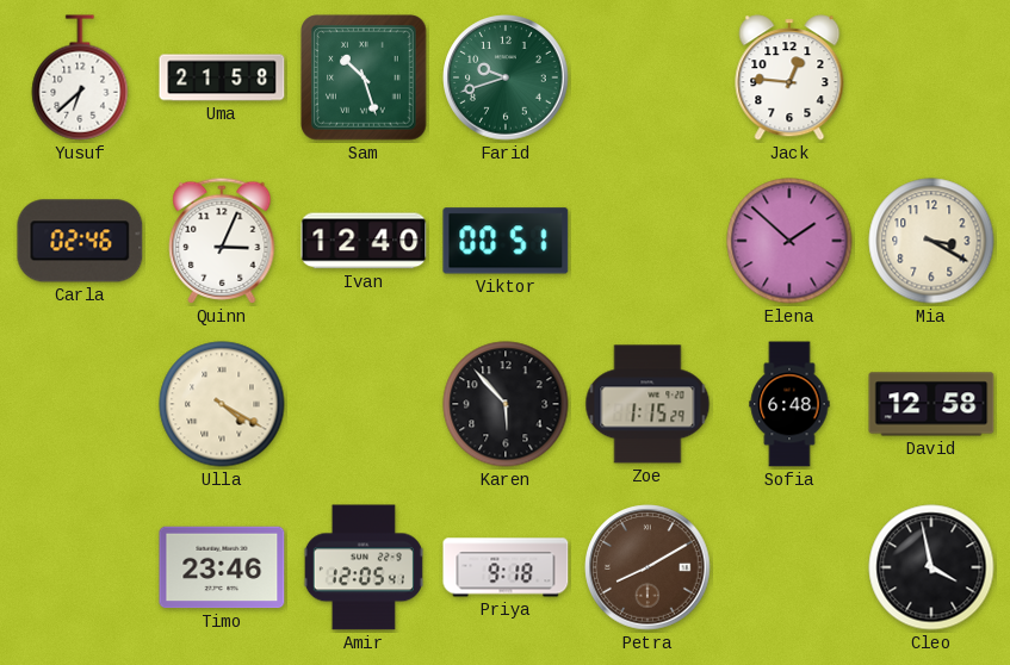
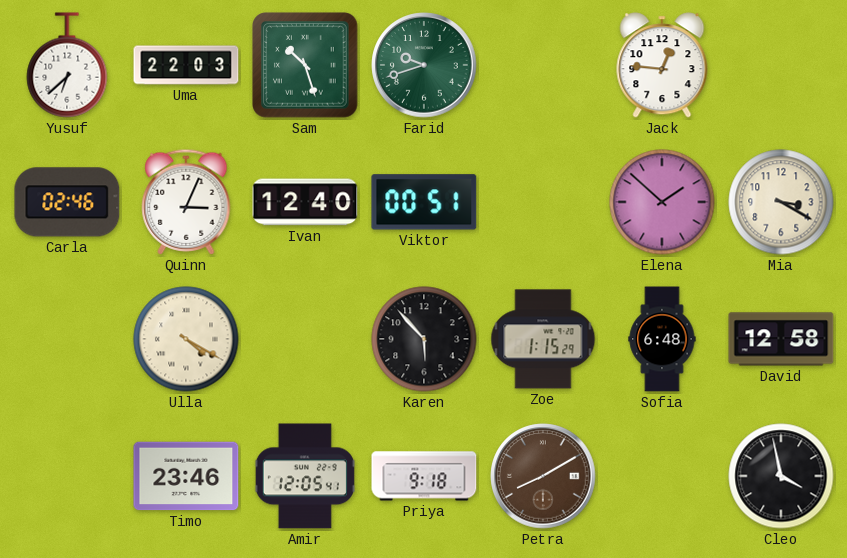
Uma: 21:58 -> 22:03
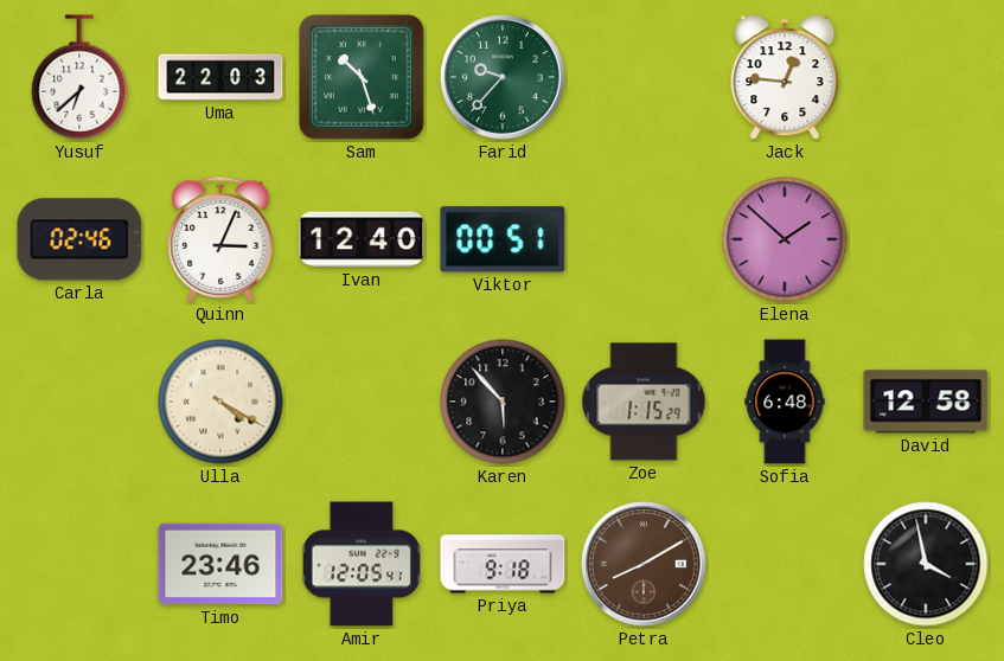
Farid: 9:42 -> 9:37
Mia: 3:20 -> none
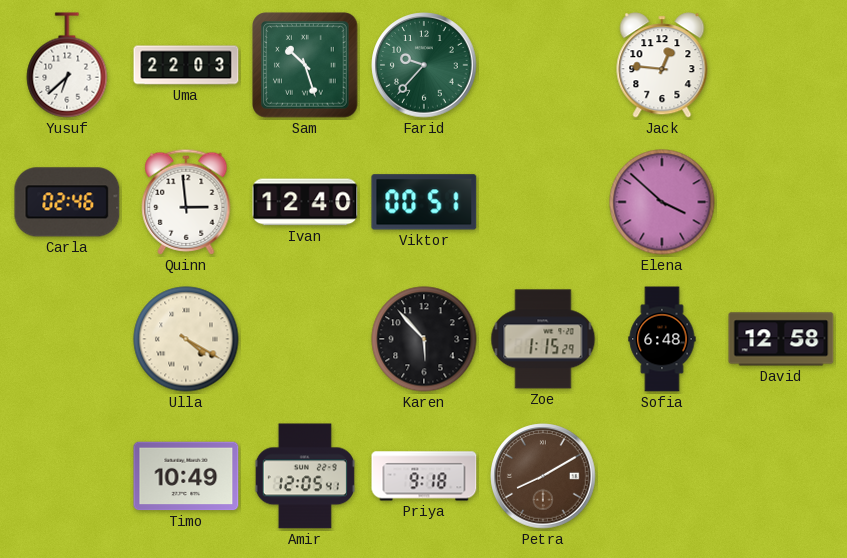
Quinn: 3:04 -> 2:59
Elena: 1:52 -> 3:52
Timo: 23:46 -> 10:49
Cleo: 3:58 -> none
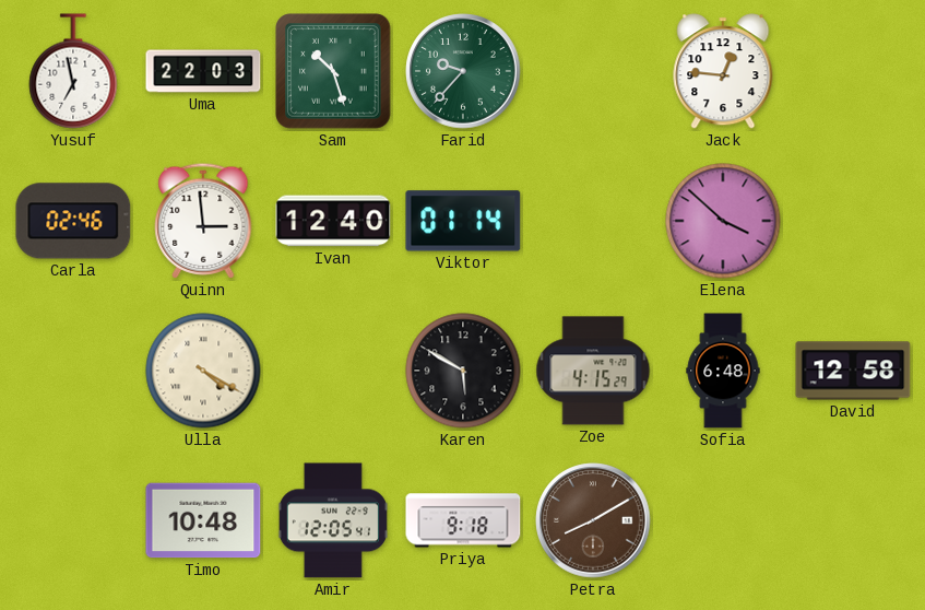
Yusuf: 6:38 -> 6:58
Viktor: 00:51 -> 01:14
Karen: 5:53 -> 5:50
Zoe: 1:15 -> 4:15
Timo: 10:49 -> 10:48
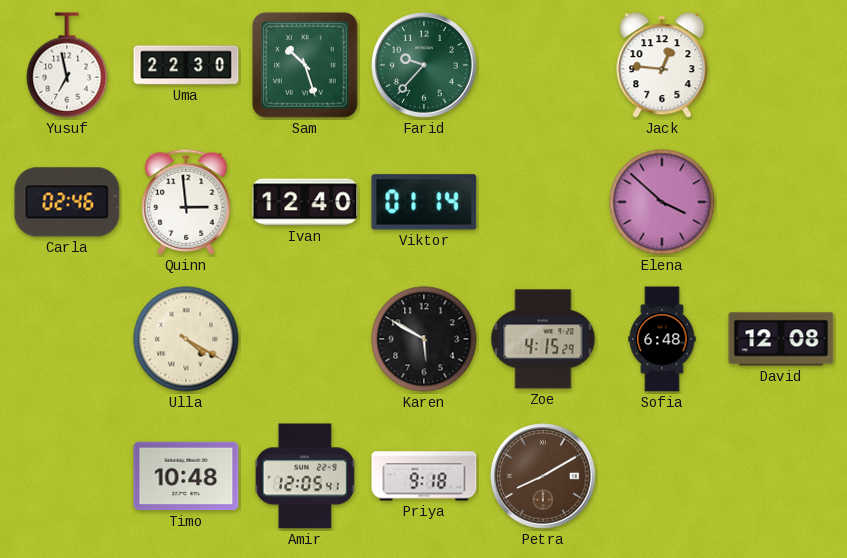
Uma: 22:03 -> 22:30
David: 12:58 -> 12:08
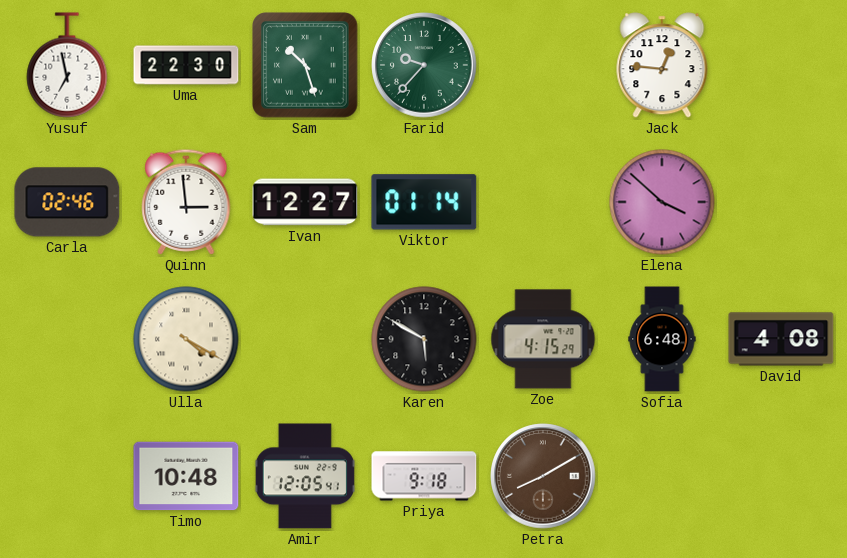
Ivan: 12:40 -> 12:27
David: 12:08 -> 4:08
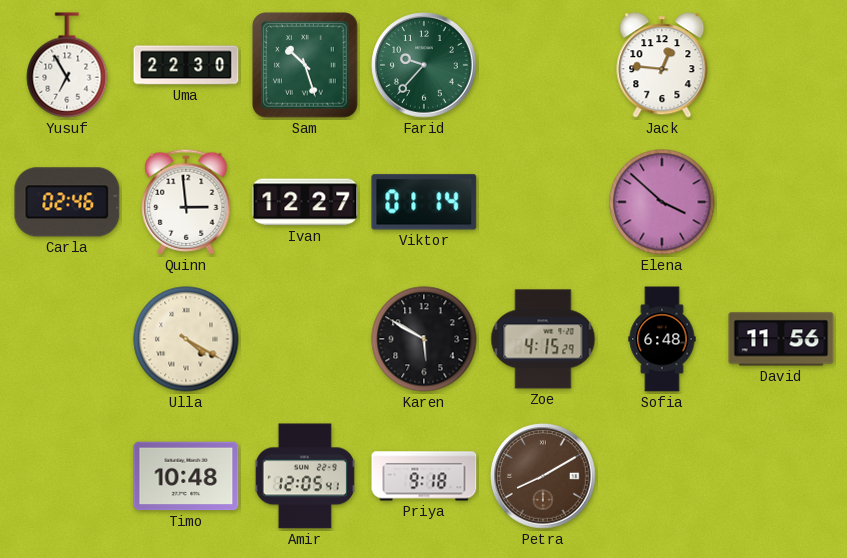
Yusuf: 6:58 -> 6:55
David: 4:08 -> 11:56
